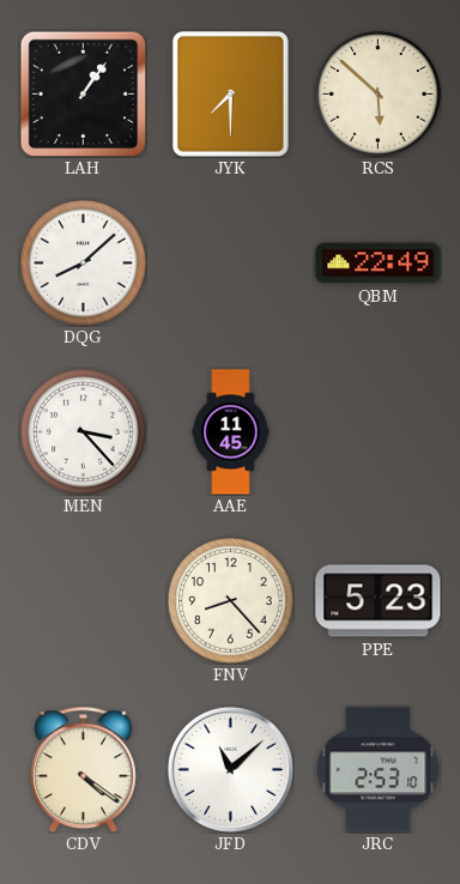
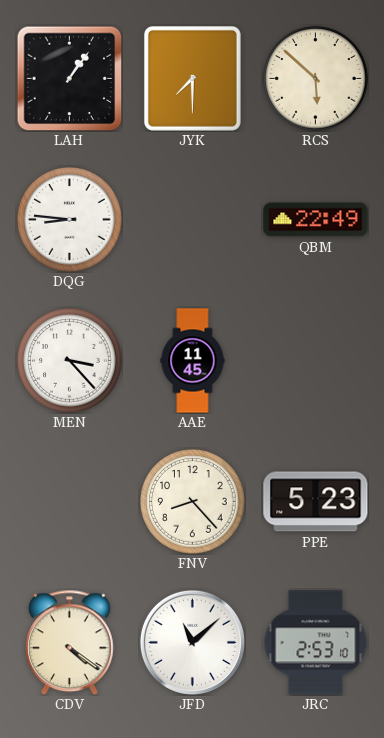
DQG: 8:08 -> 8:46
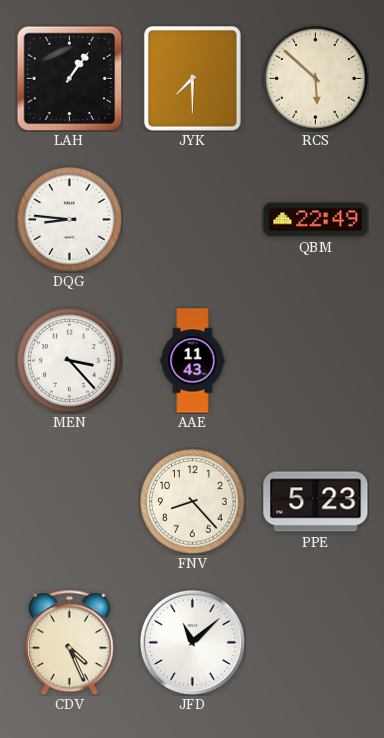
AAE: 11:45 -> 11:43
CDV: 4:21 -> 4:26
JRC: 2:53 -> none
